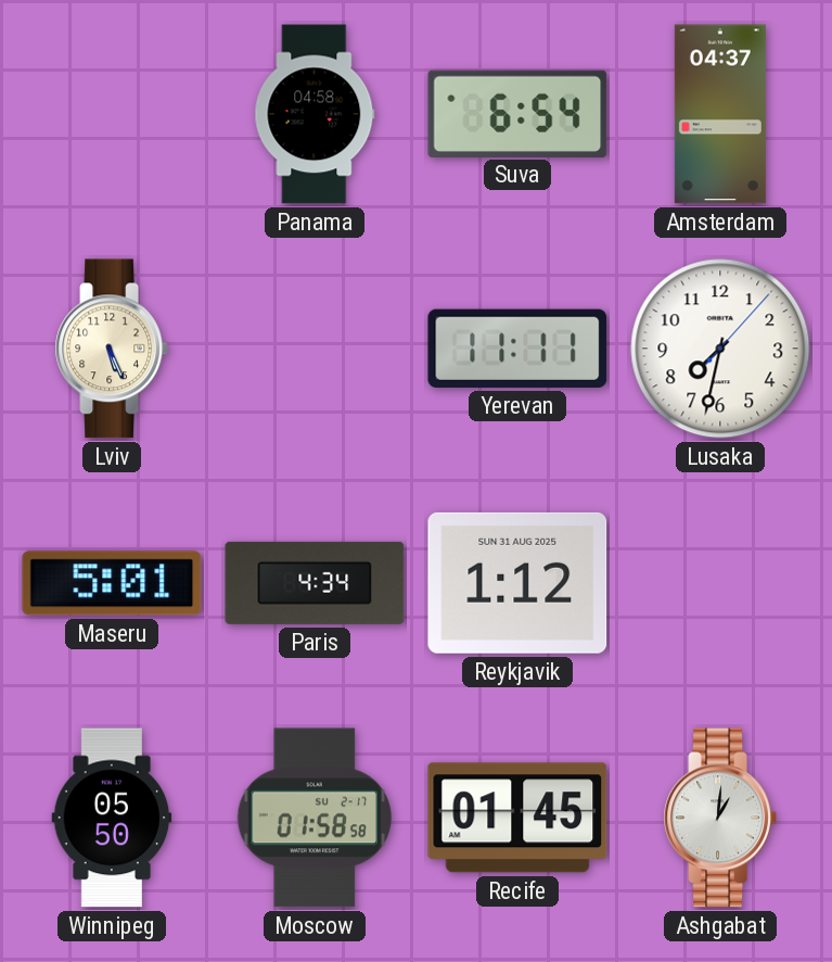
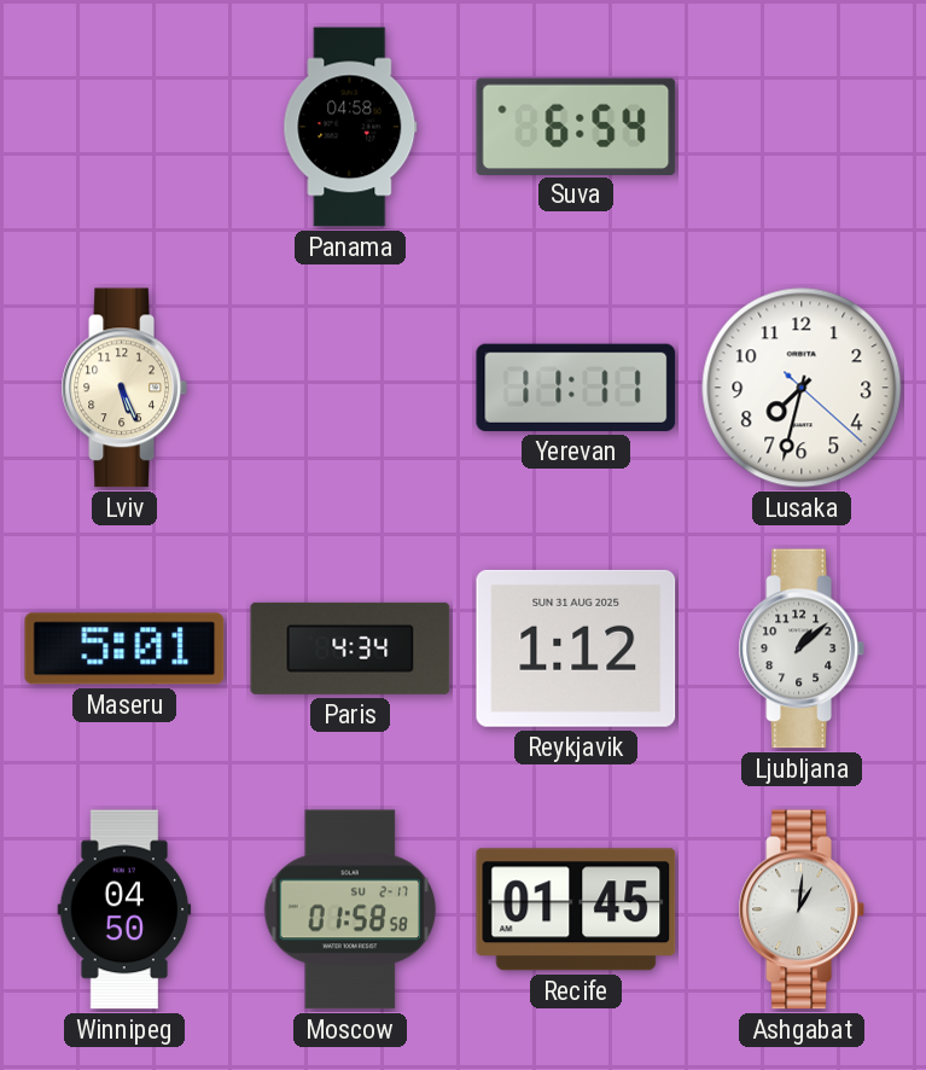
Amsterdam: 04:37 -> none
Lusaka: 7:32:07 -> 7:32:22
Ljubljana: none -> 1:08
Winnipeg: 05:50 -> 04:50
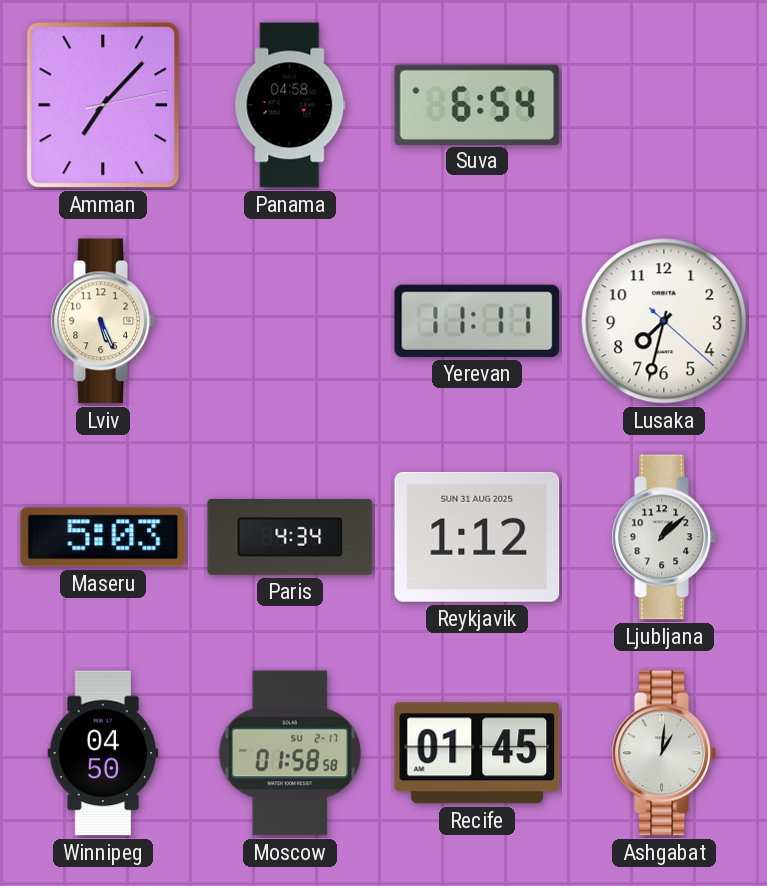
Amman: none -> 7:07
Maseru: 5:01 -> 5:03
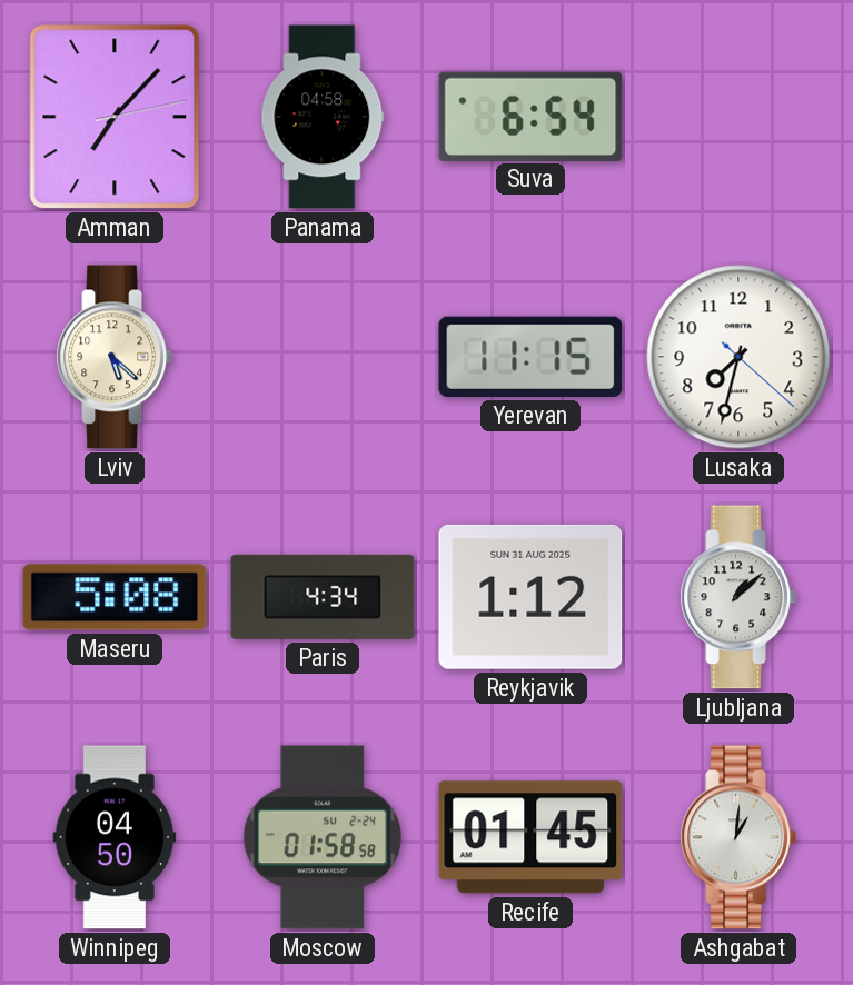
Lviv: 5:26 -> 5:22
Yerevan: 11:11 -> 11:15
Maseru: 5:03 -> 5:08
Moscow date: SU 2-17 -> SU 2-24
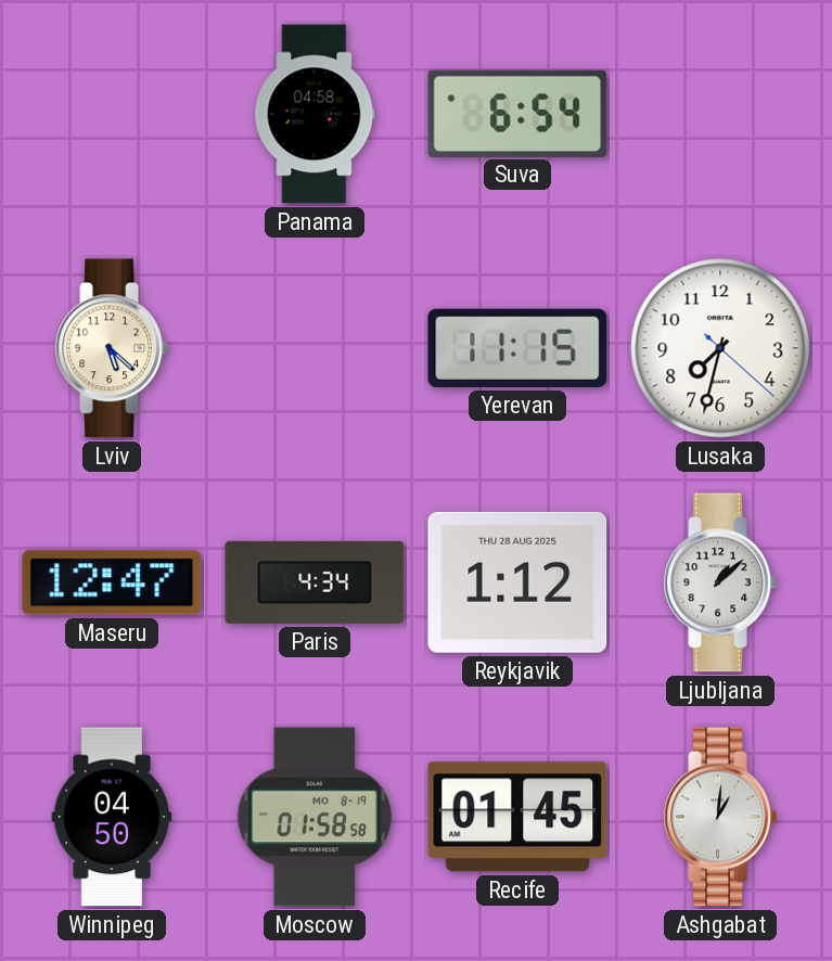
Amman: 7:07 -> none
Maseru: 5:08 -> 12:47
Reykjavik date: SUN 31 AUG 2025 -> THU 28 AUG 2025
Moscow date: SU 2-24 -> MO 8-19
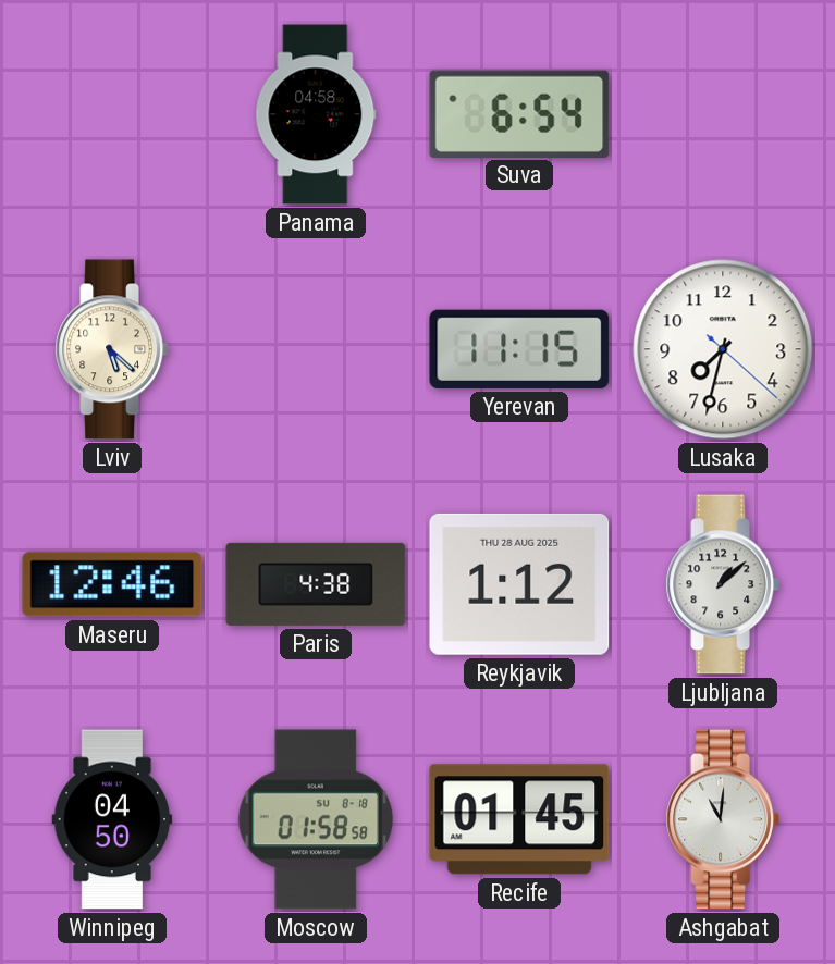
Maseru: 12:47 -> 12:46
Paris: 4:34 -> 4:38
Moscow date: MO 8-19 -> SU 8-18
Ashgabat: 1:01 -> 11:01
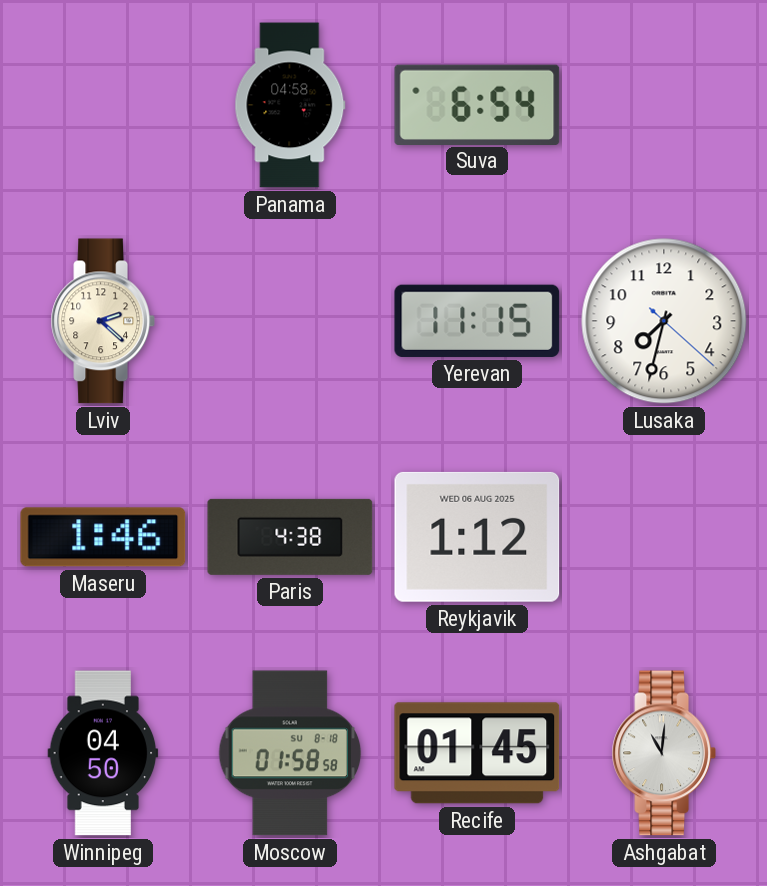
Lviv: 5:22 -> 2:22
Maseru: 12:46 -> 1:46
Reykjavik date: THU 28 AUG 2025 -> WED 06 AUG 2025
Ljubljana: 1:08 -> none
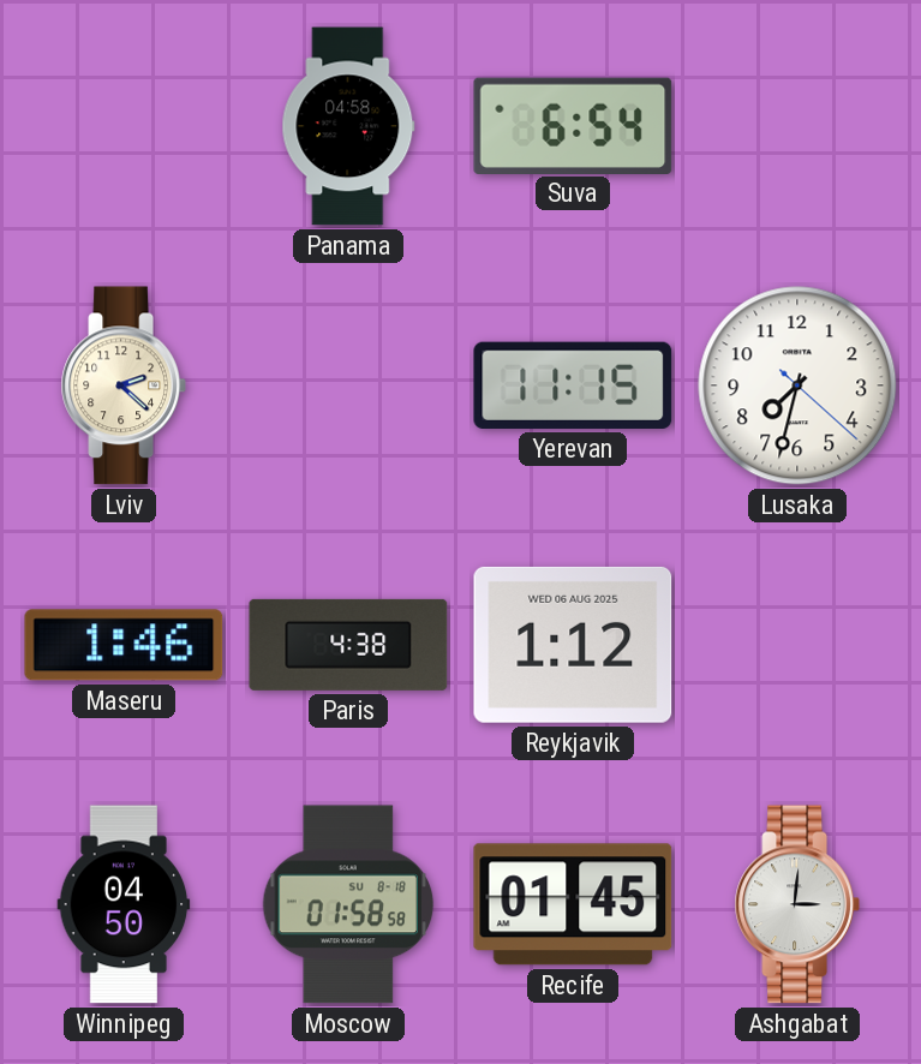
Ashgabat: 11:01 -> 3:01
